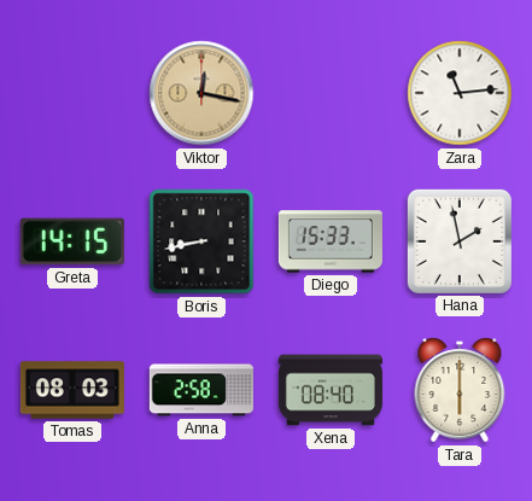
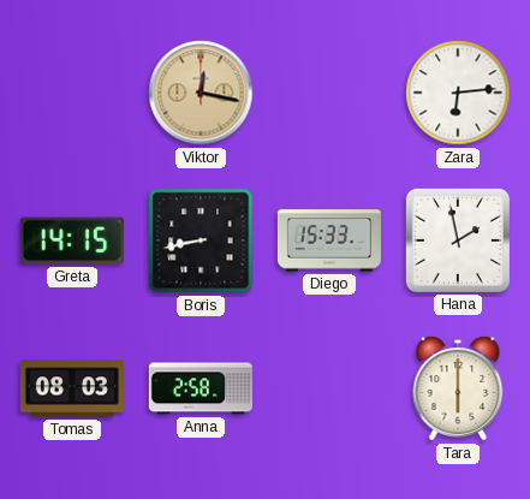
Zara: 11:14 -> 6:14
Xena: 08:40 -> none
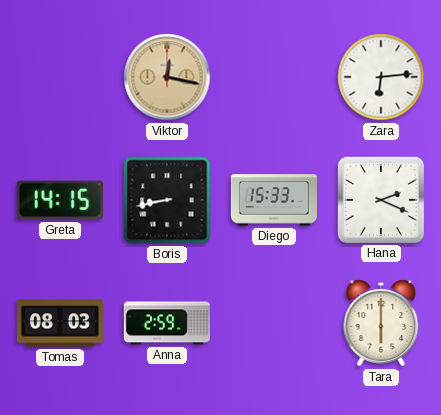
Hana: 1:58 -> 2:19
Anna: 2:58 -> 2:59
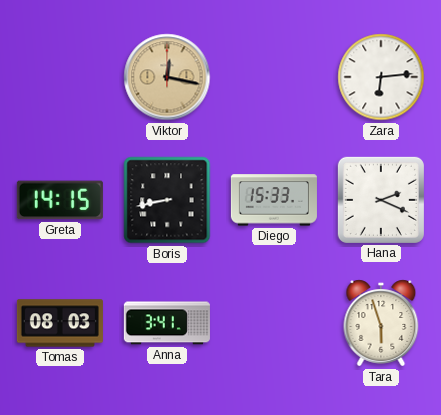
Anna: 2:59 -> 3:41
Tara: 6:00 -> 5:57
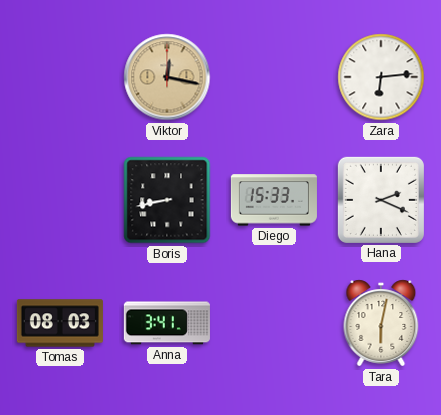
Greta: 14:15 -> none
Tara: 5:57 -> 6:02
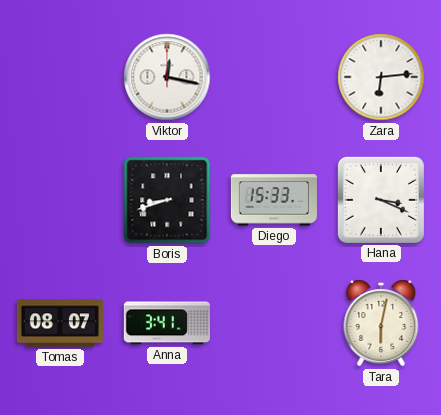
Viktor dial: champagne -> white
Boris: 8:43 -> 8:42
Hana: 2:19 -> 3:19
Tomas: 08:03 -> 08:07
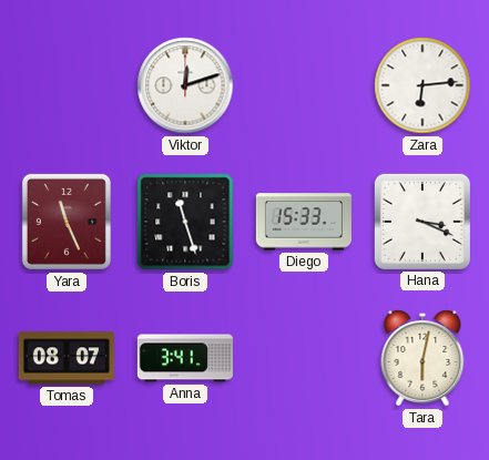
Viktor: 12:17 -> 12:12
Yara: none -> 11:26
Boris: 8:42 -> 11:27
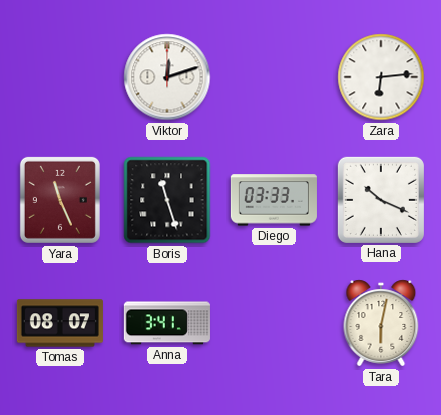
Diego: 15:33 -> 03:33
Hana: 3:19 -> 10:19
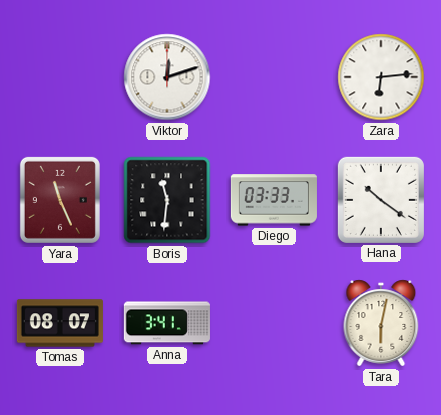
Boris: 11:27 -> 11:31
Hana: 10:19 -> 10:21
